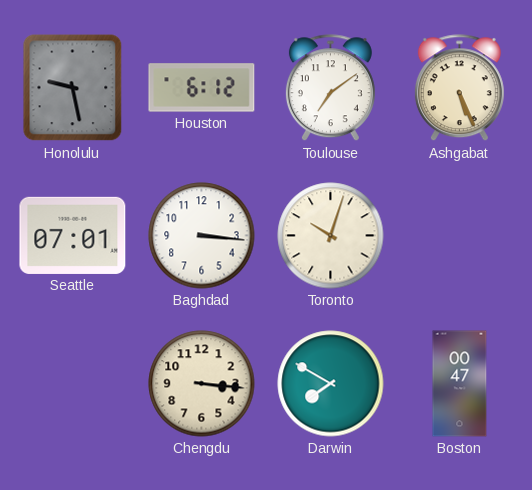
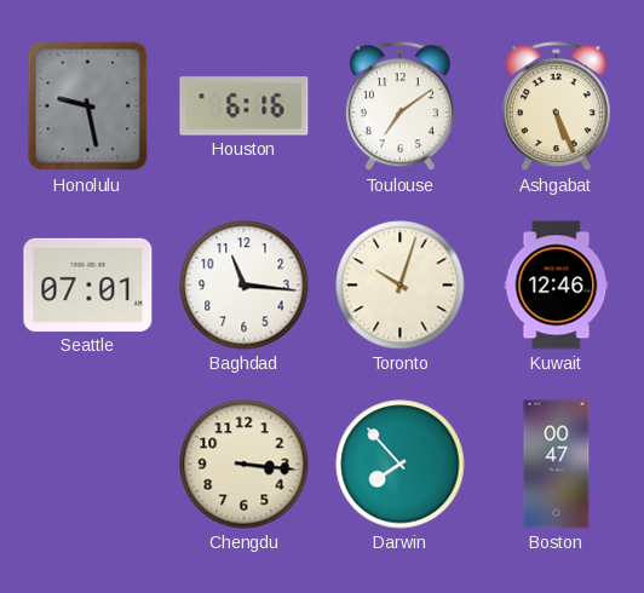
Houston: 6:12 -> 6:16
Baghdad: 3:16 -> 11:16
Kuwait: none -> 12:46
Darwin: 7:50 -> 7:53
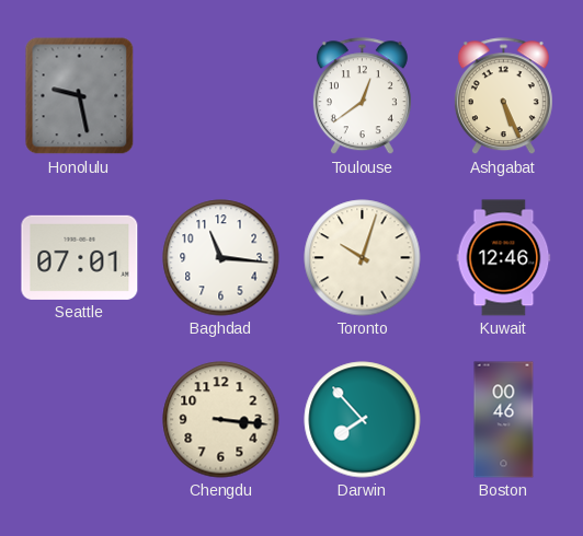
Houston: 6:16 -> none
Toulouse: 7:09 -> 12:39
Boston: 00:47 -> 00:46
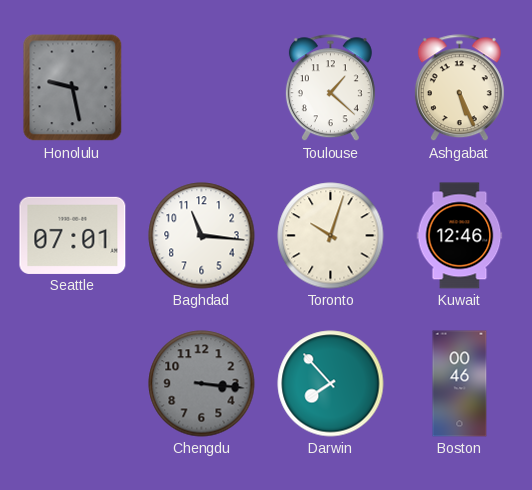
Toulouse: 12:39 -> 1:22
Chengdu dial: cream -> grey
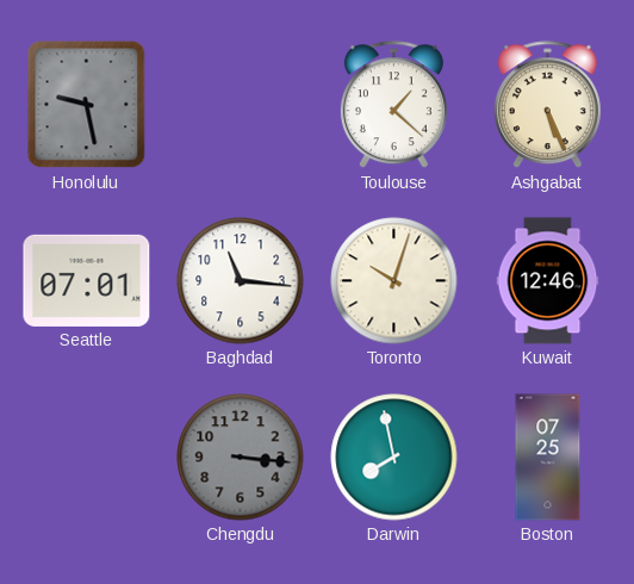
Darwin: 7:53 -> 7:58
Boston: 00:46 -> 07:25
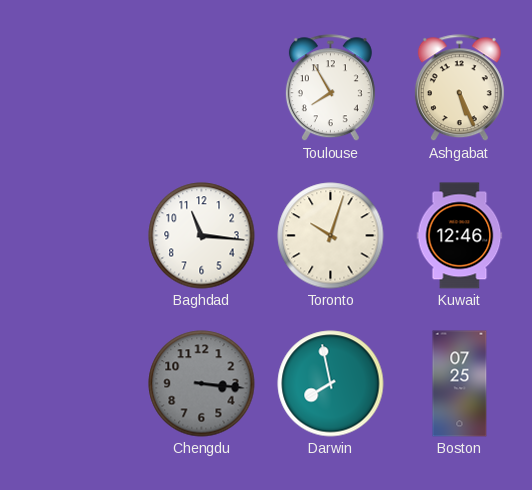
Honolulu: 9:28 -> none
Toulouse: 1:22 -> 7:55
Seattle: 07:01 -> none
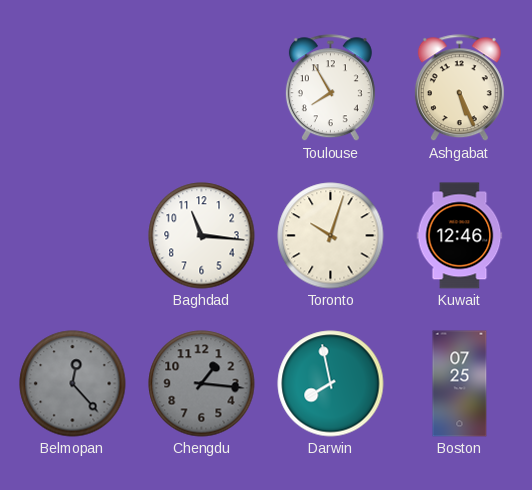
Belmopan: none -> 12:23
Chengdu: 3:16 -> 1:16
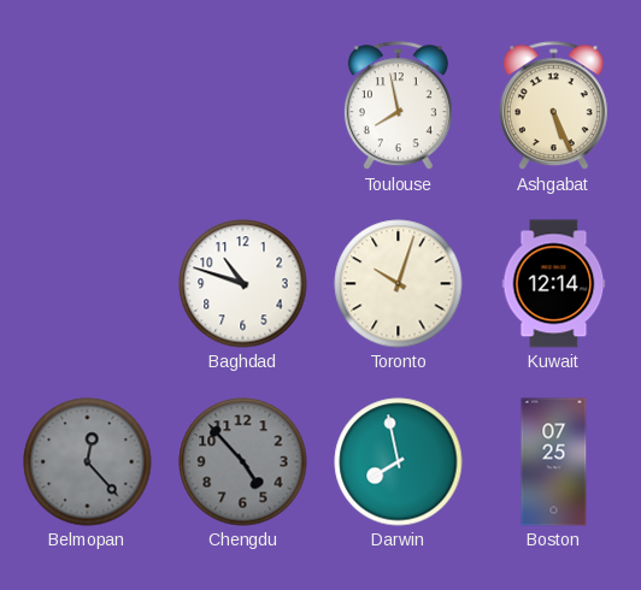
Toulouse: 7:55 -> 7:58
Baghdad: 11:16 -> 10:48
Kuwait: 12:46 -> 12:14
Chengdu: 1:16 -> 4:53
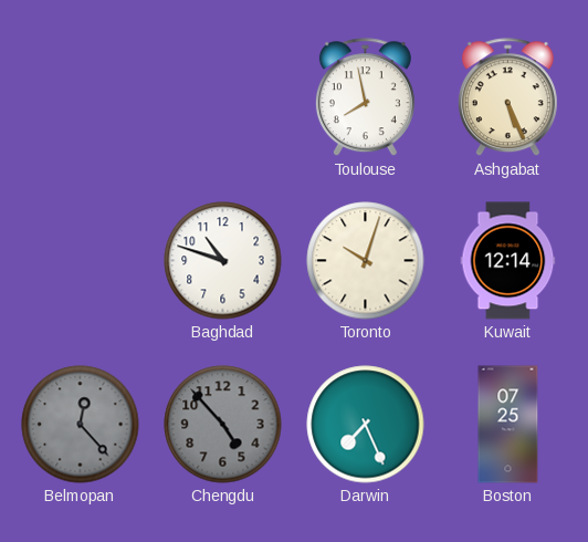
Darwin: 7:58 -> 7:26
